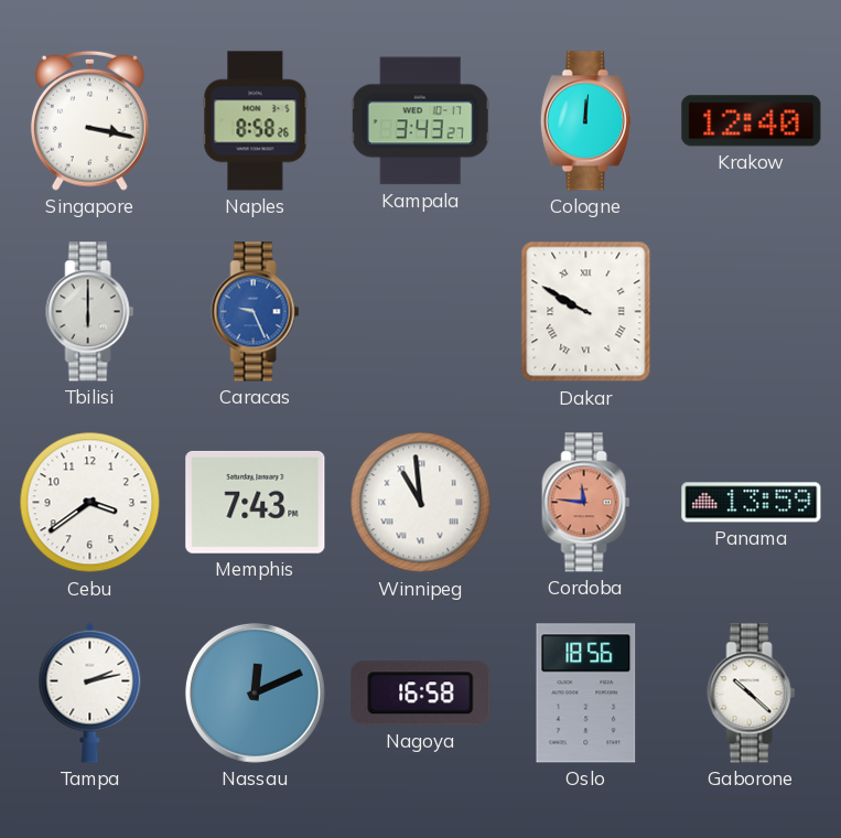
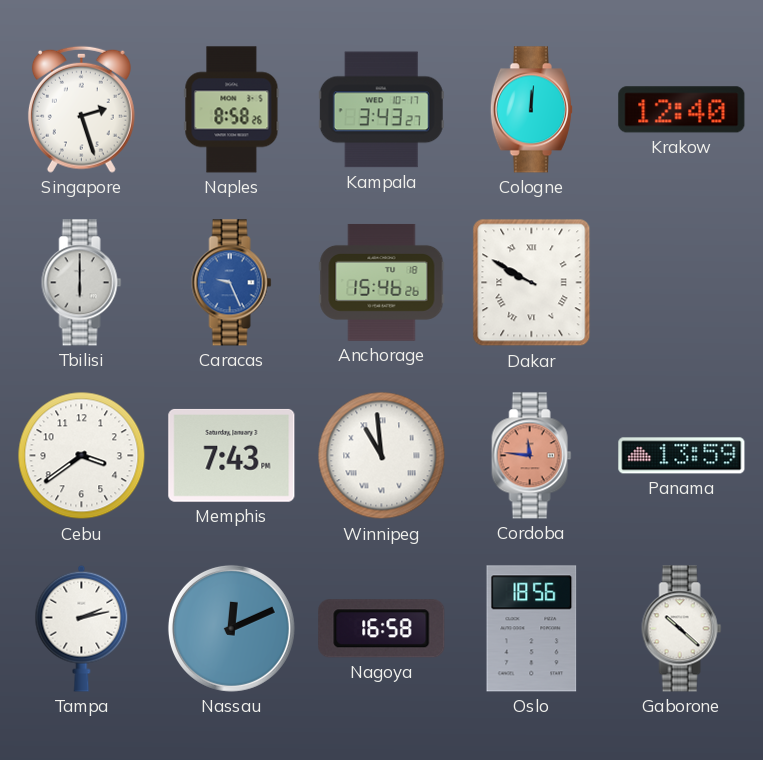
Singapore: 3:17 -> 2:27
Anchorage: none -> 15:46
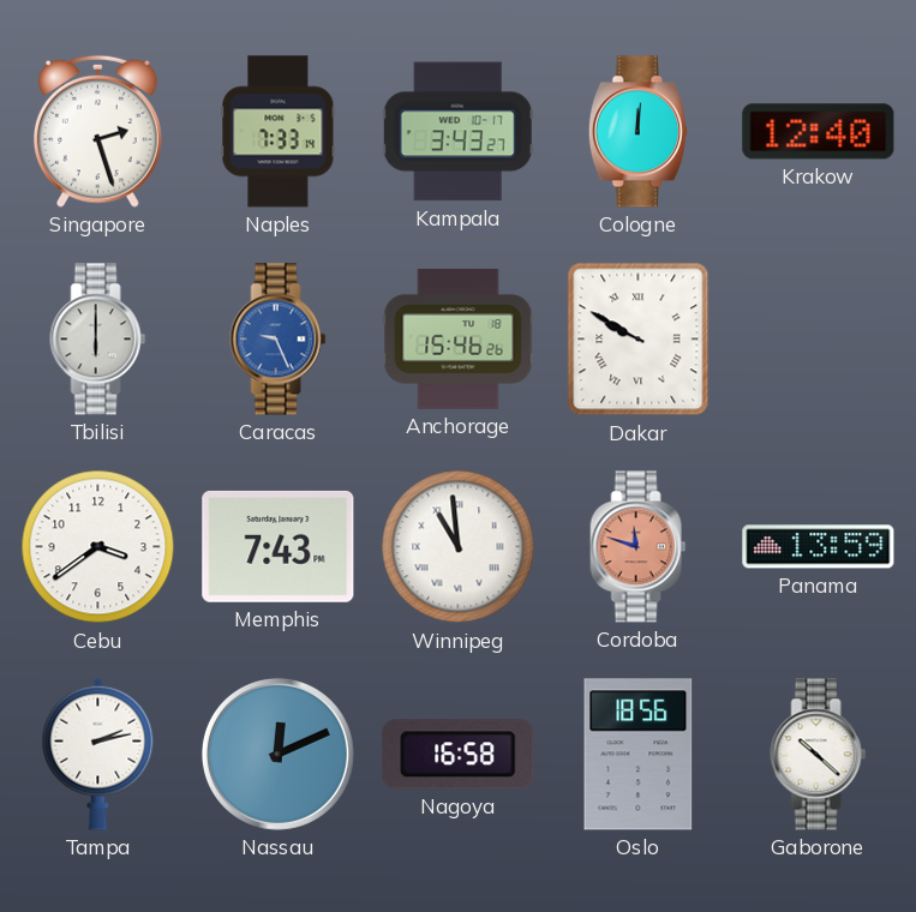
Naples: 8:58 -> 7:33
Cordoba: 11:46 -> 11:48
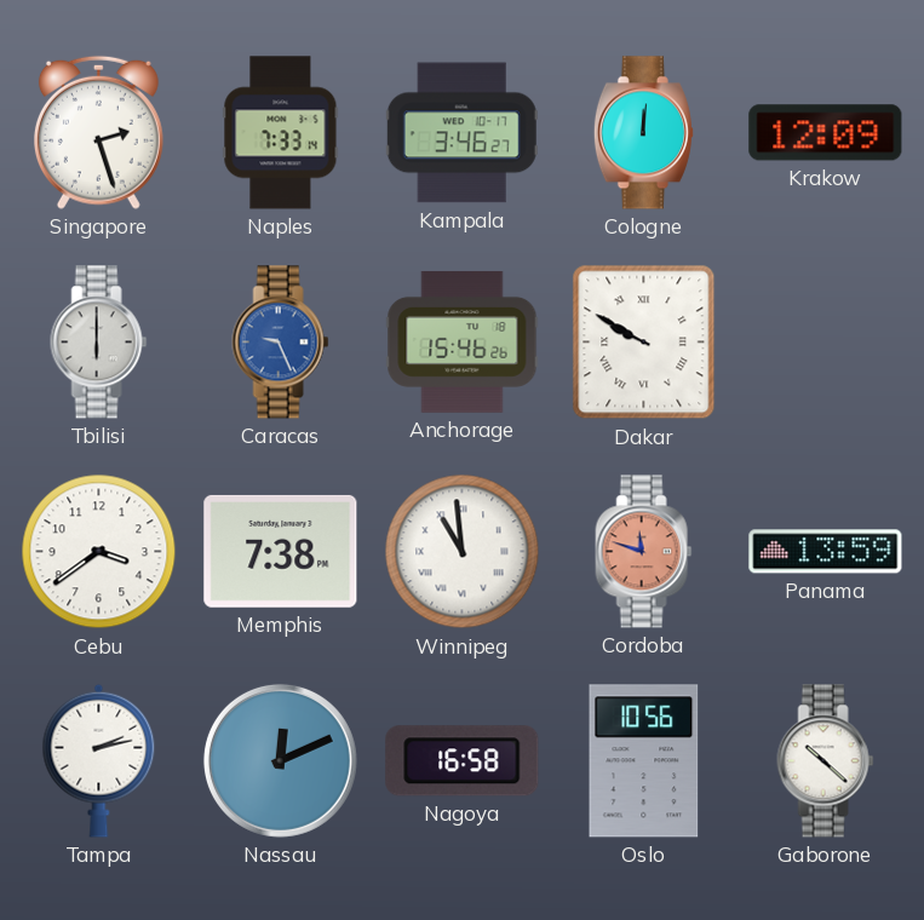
Kampala: 3:43 -> 3:46
Krakow: 12:40 -> 12:09
Memphis: 7:43 -> 7:38
Oslo: 18:56 -> 10:56
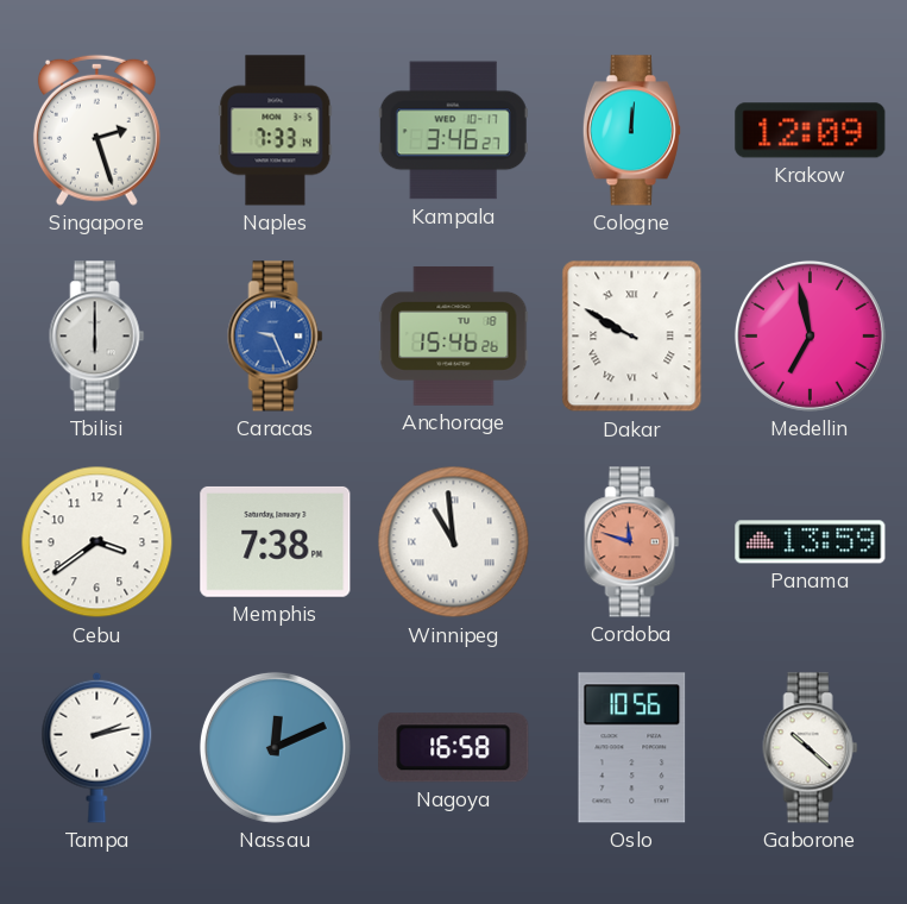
Medellin: none -> 6:58
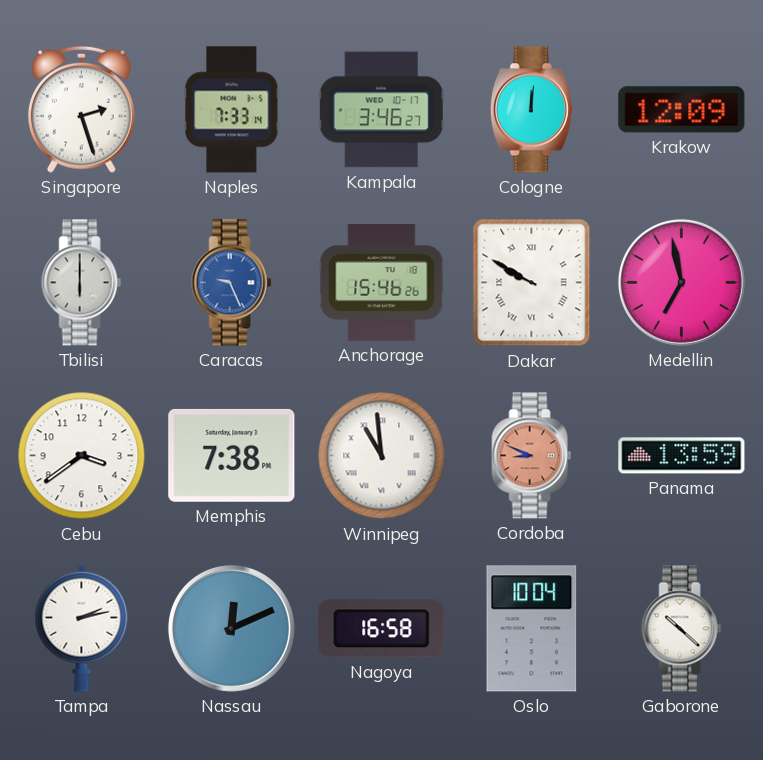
Cordoba: 11:48 -> 8:49
Oslo: 10:56 -> 10:04
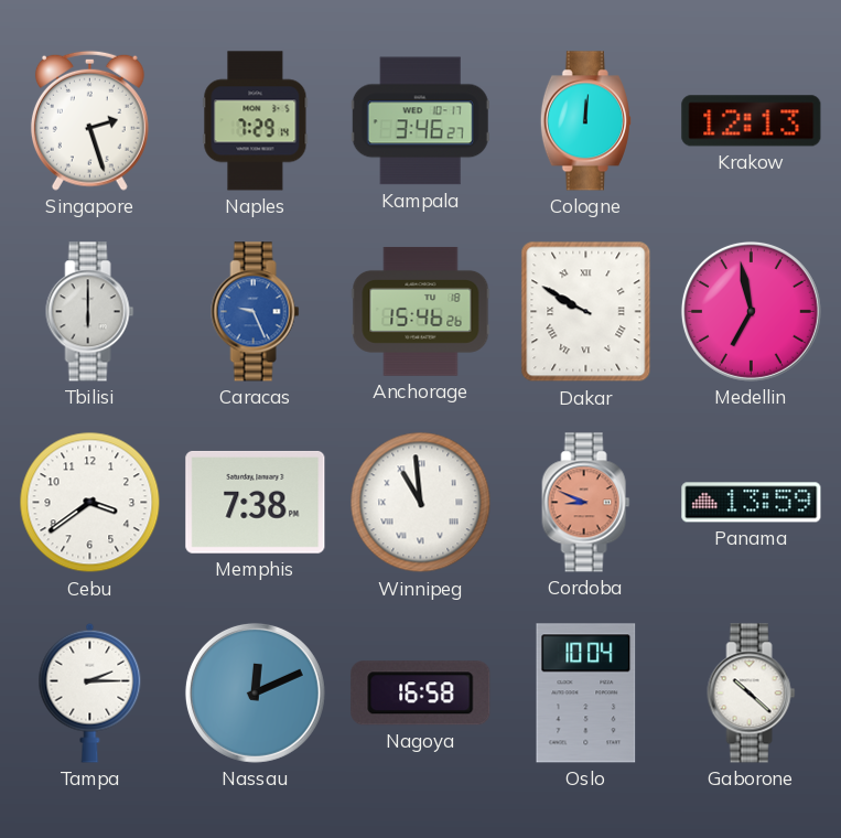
Naples: 7:33 -> 7:29
Krakow: 12:09 -> 12:13
Tampa: 2:13 -> 2:15
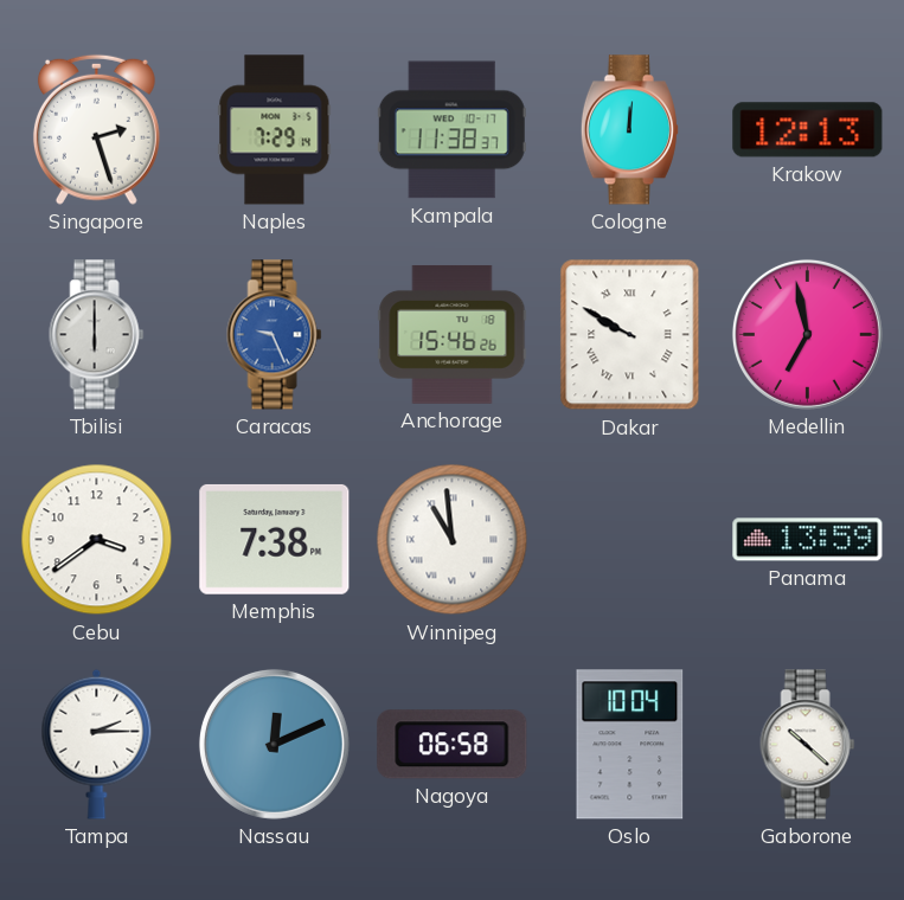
Kampala: 3:46 -> 11:38
Cordoba: 8:49 -> none
Nagoya: 16:58 -> 06:58
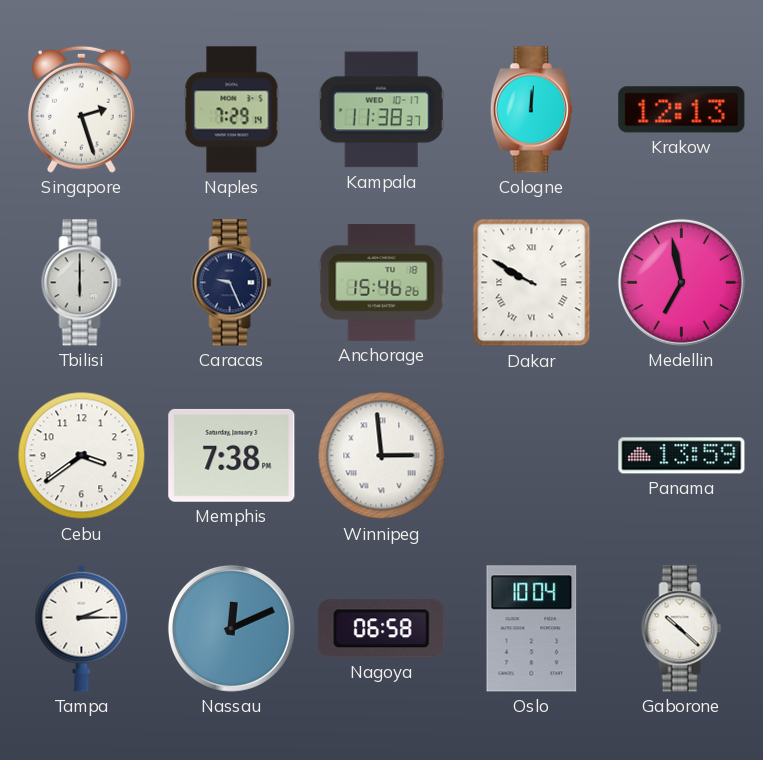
Caracas dial: blue -> navy
Winnipeg: 10:59 -> 2:59
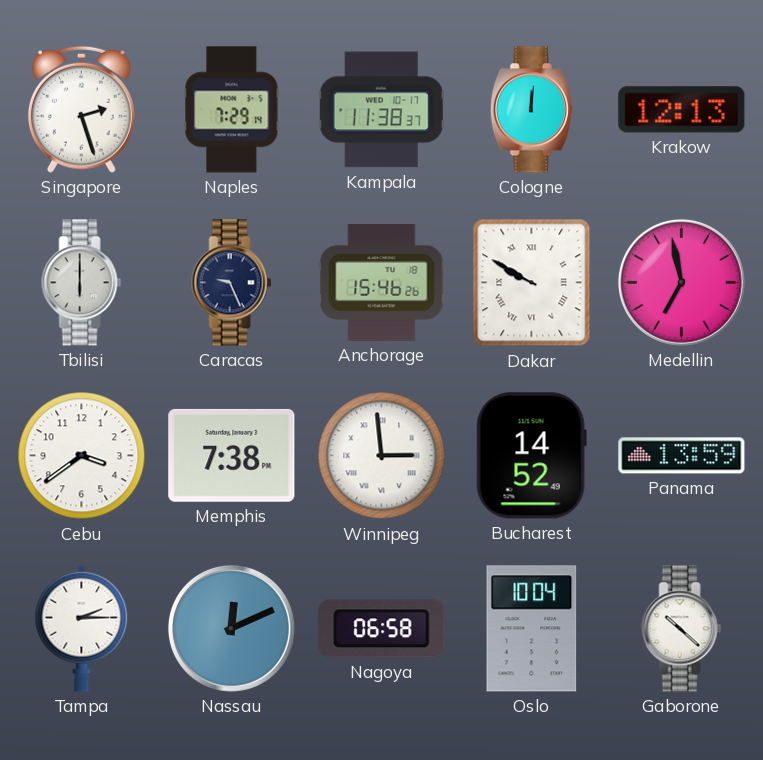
Bucharest: none -> 14:52
